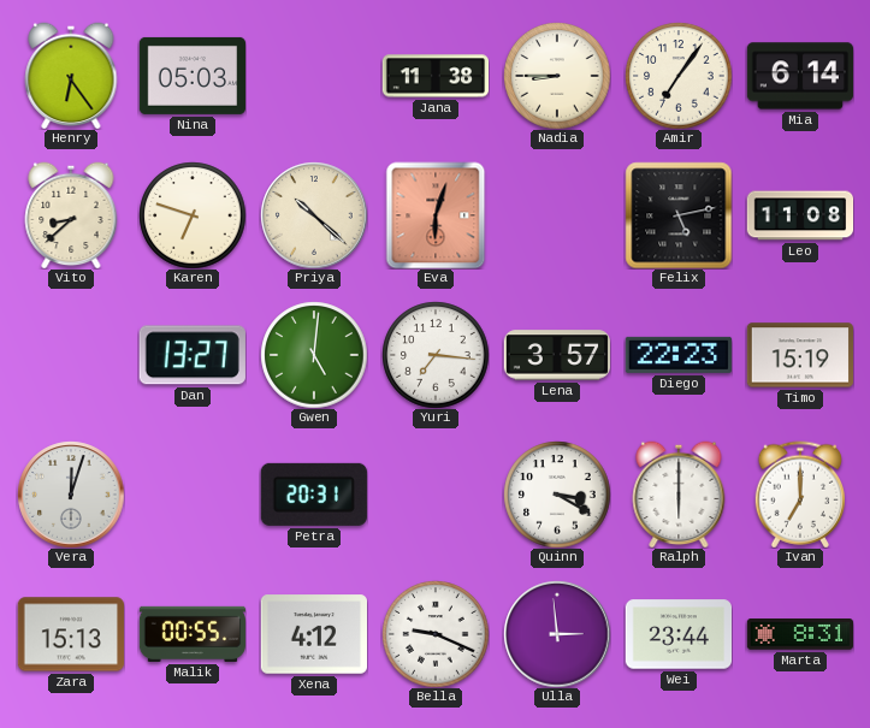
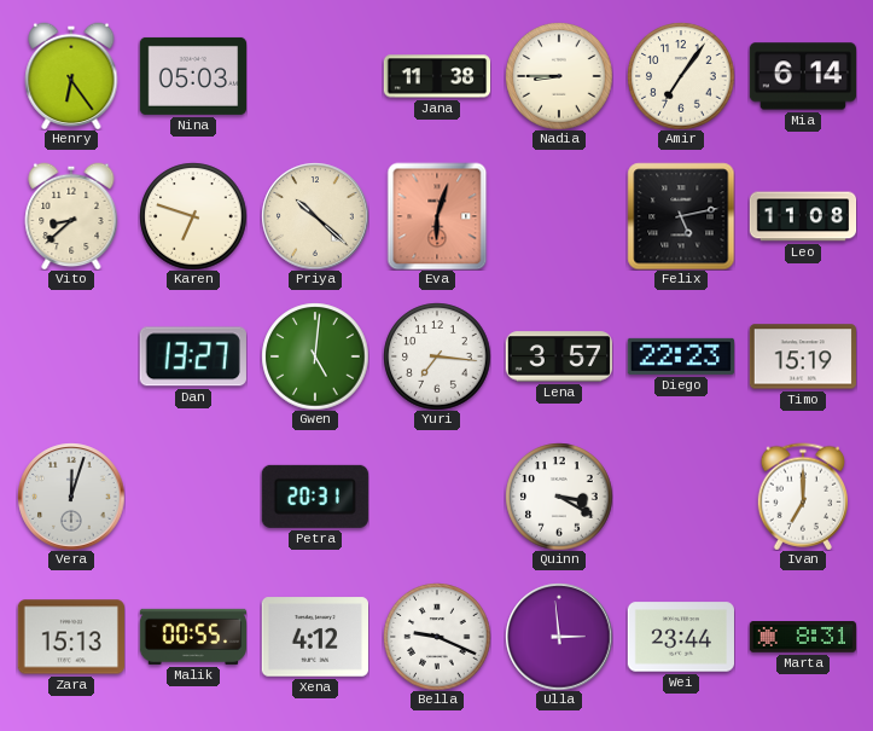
Ralph: 6:00 -> none
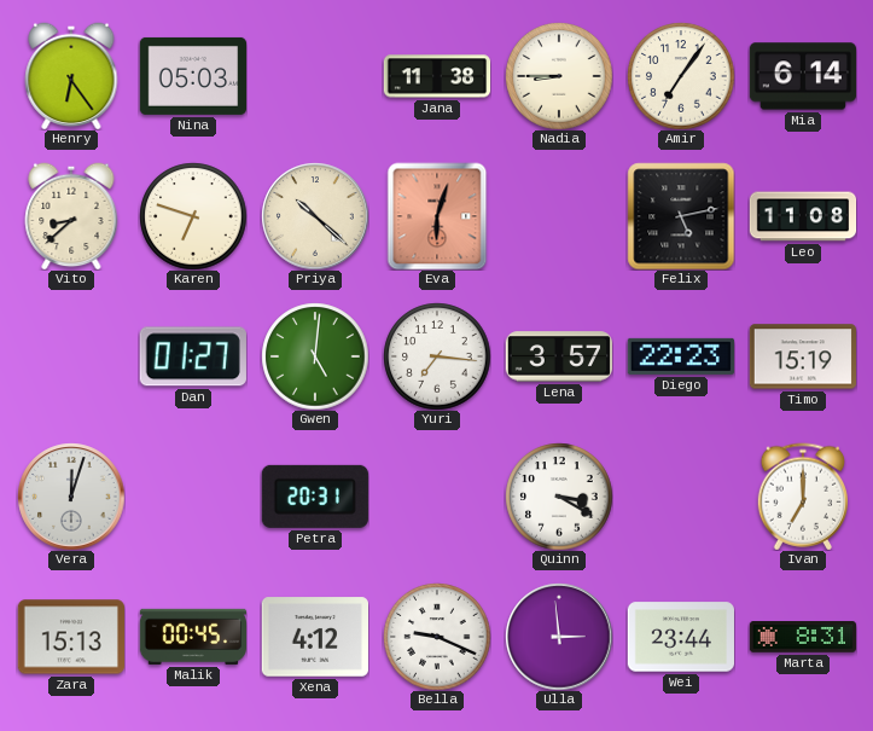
Dan: 13:27 -> 01:27
Malik: 00:55 -> 00:45
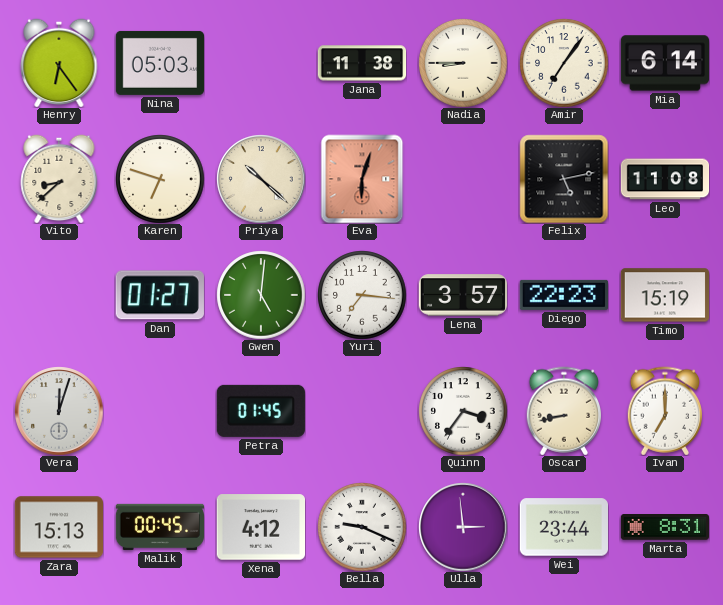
Petra: 20:31 -> 01:45
Quinn: 3:20 -> 3:36
Oscar: none -> 8:43
